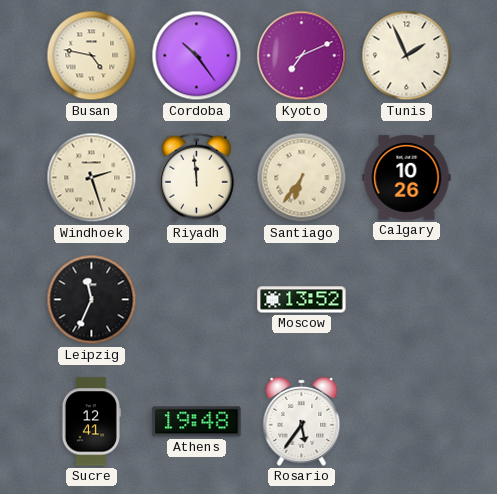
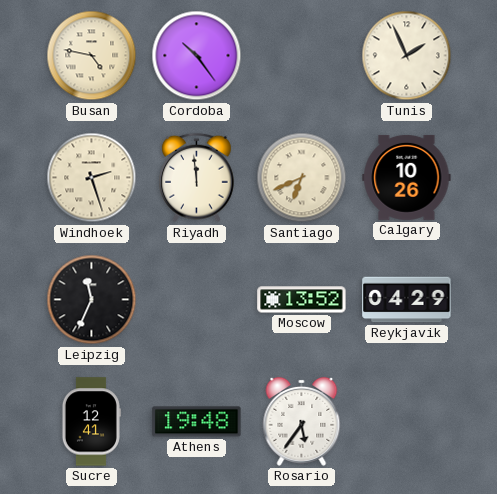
Kyoto: 7:11 -> none
Santiago: 6:36 -> 6:41
Reykjavik: none -> 04:29
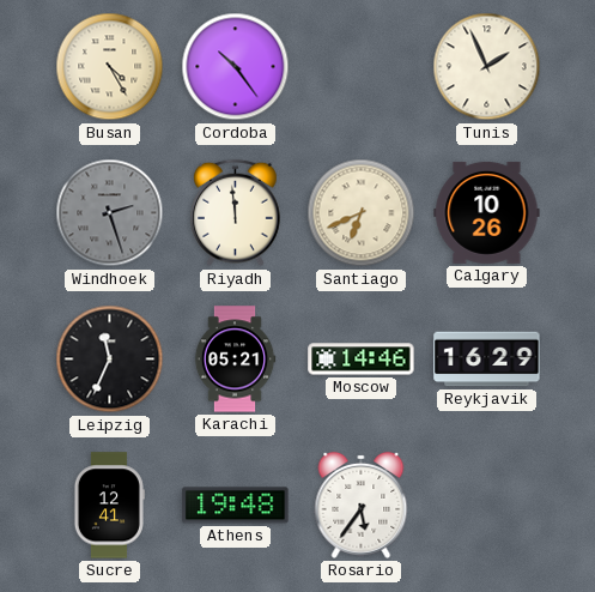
Busan: 4:47 -> 4:25
Windhoek dial: cream -> grey
Karachi: none -> 05:21
Moscow: 13:52 -> 14:46
Reykjavik: 04:29 -> 16:29
